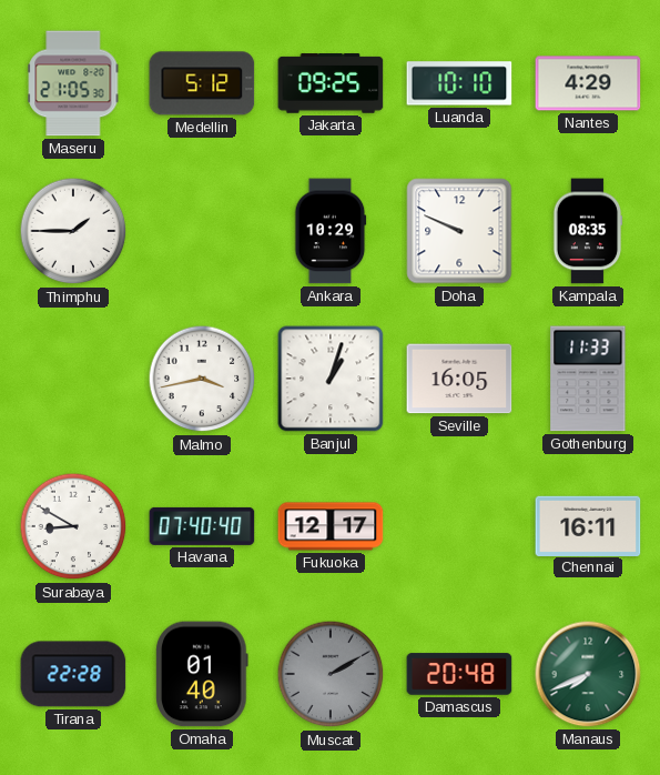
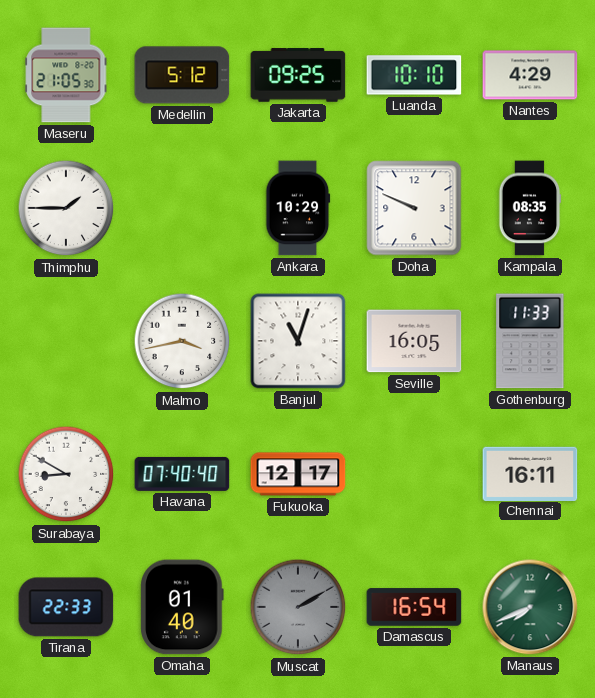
Banjul: 1:03 -> 11:03
Tirana: 22:28 -> 22:33
Damascus: 20:48 -> 16:54
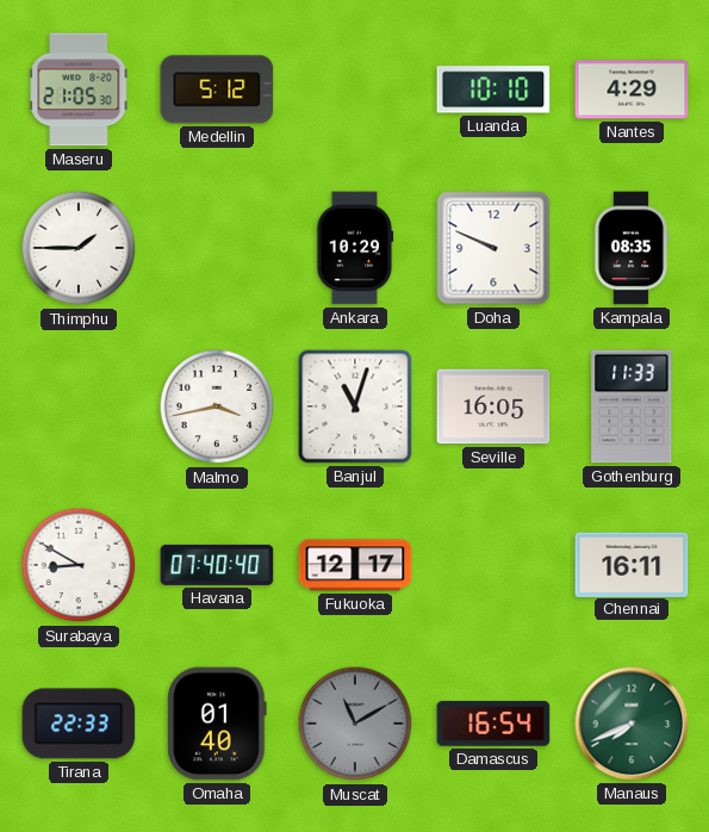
Jakarta: 09:25 -> none
Muscat: 2:10 -> 11:10
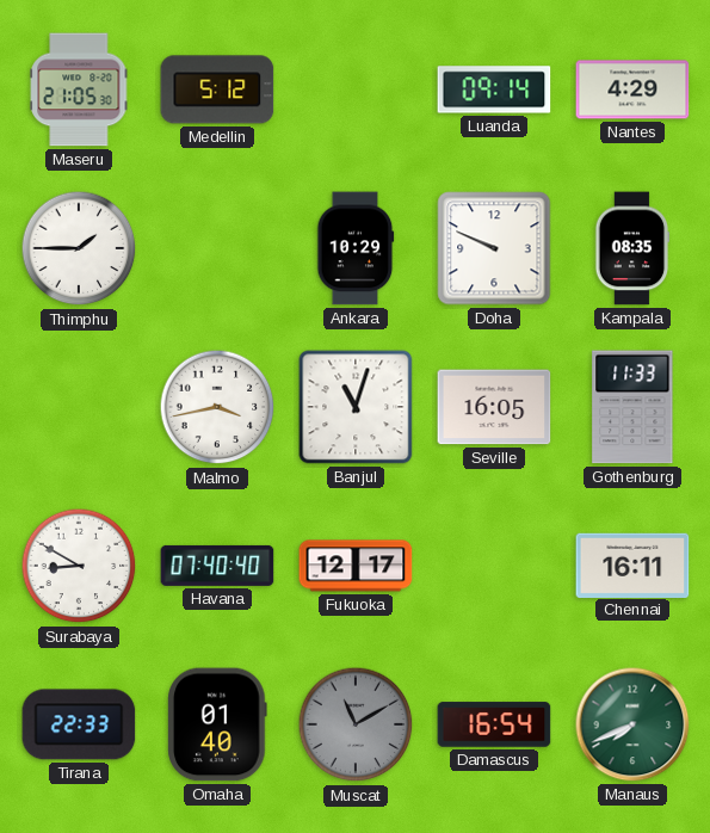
Luanda: 10:10 -> 09:14
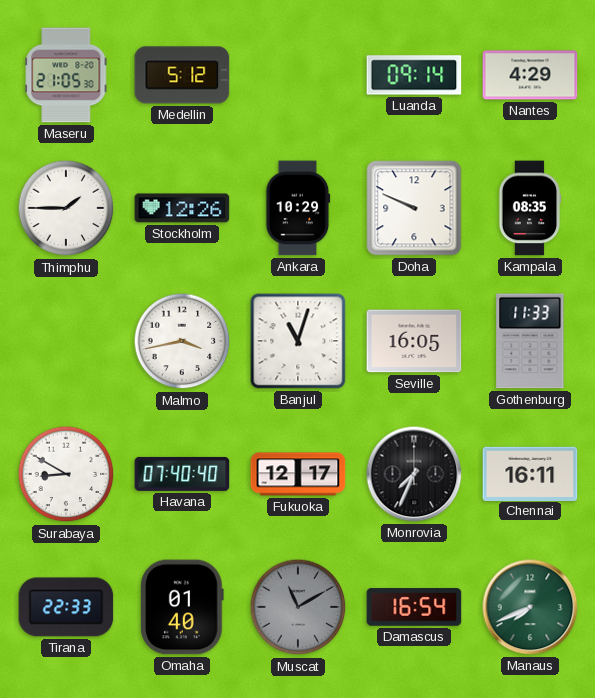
Stockholm: none -> 12:26
Monrovia: none -> 7:34
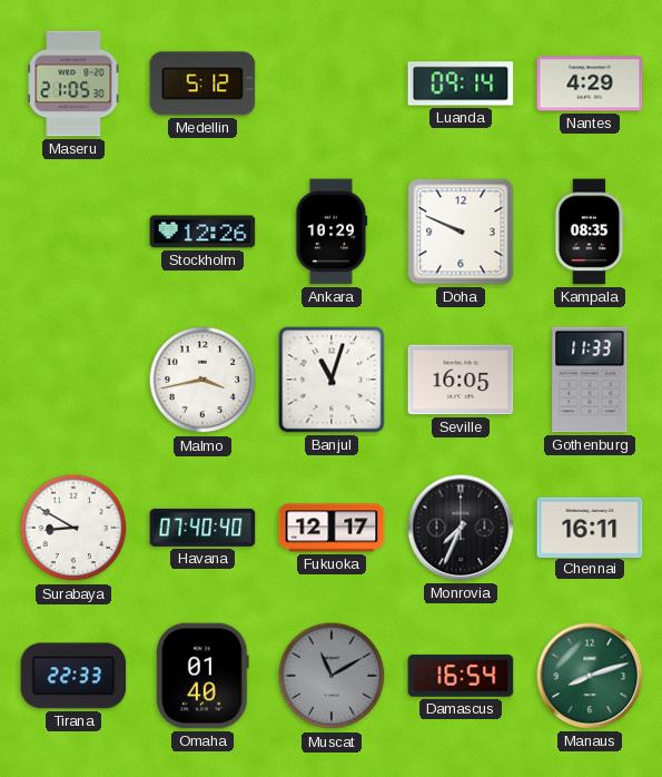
Thimphu: 1:45 -> none
Manaus: 7:41 -> 8:12
